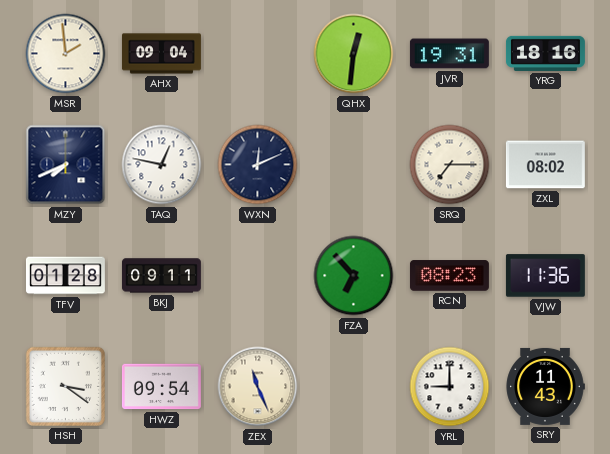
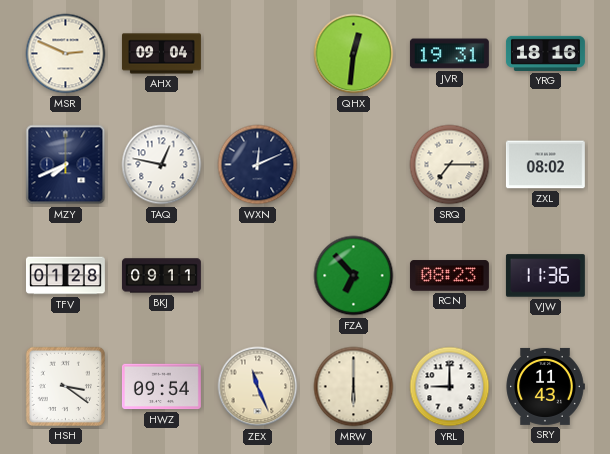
MSR: 1:59 -> 2:49
MRW: none -> 6:00
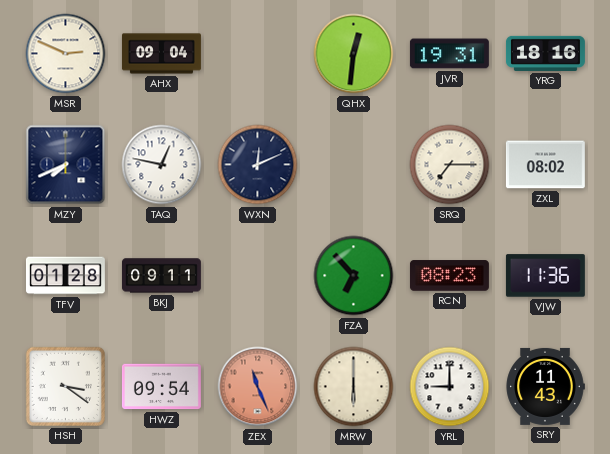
ZEX dial: cream -> salmon
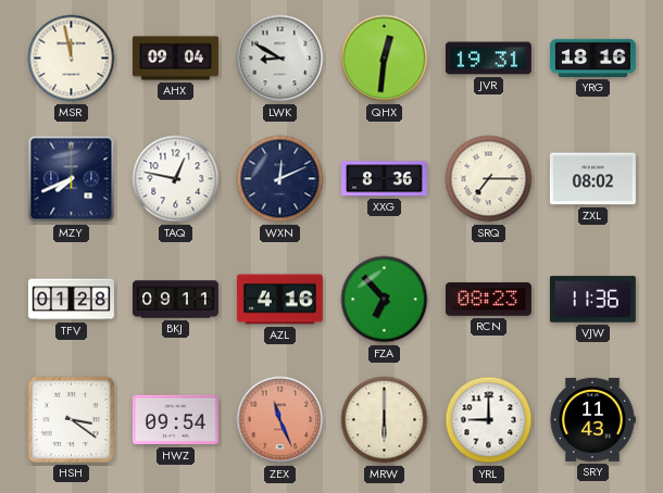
MSR: 2:49 -> 11:58
LWK: none -> 8:50
XXG: none -> 8:36
AZL: none -> 4:16
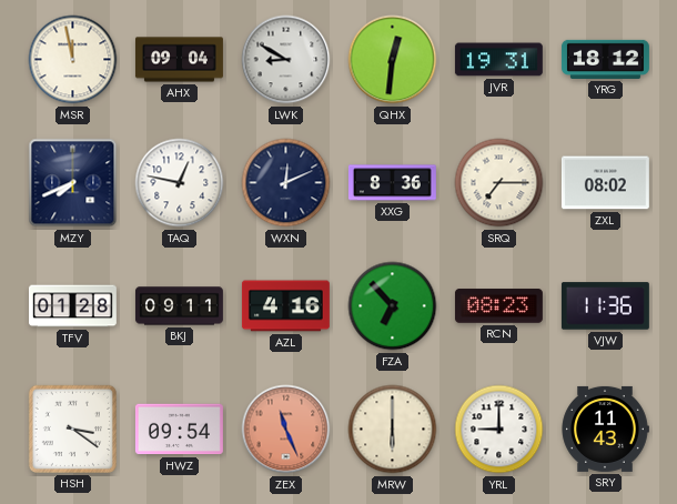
YRG: 18:16 -> 18:12
